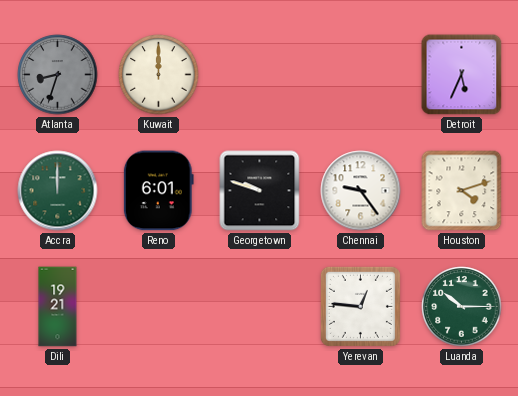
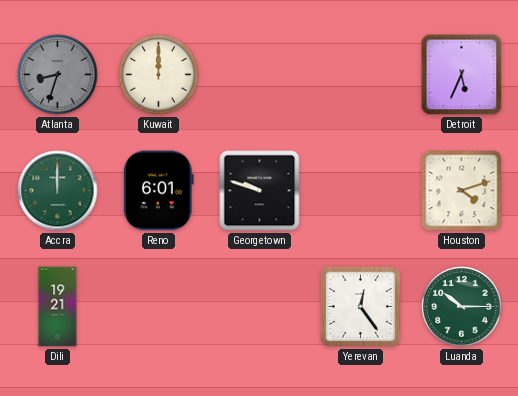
Chennai: 9:24 -> none
Yerevan: 12:46 -> 12:24
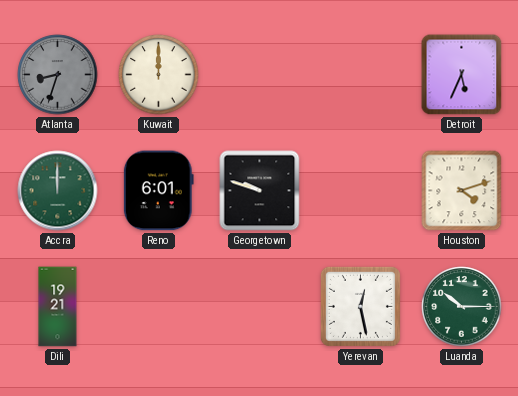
Yerevan: 12:24 -> 12:28
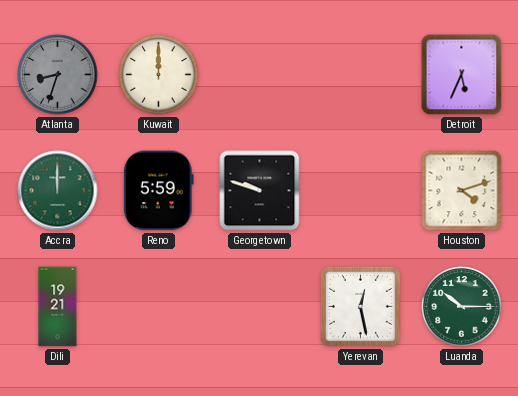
Reno: 6:01 -> 5:59
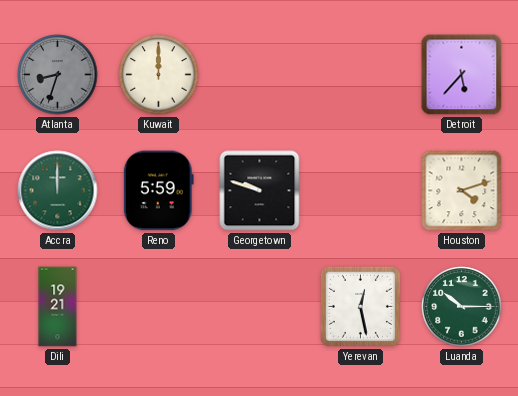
Detroit: 5:34 -> 5:37
